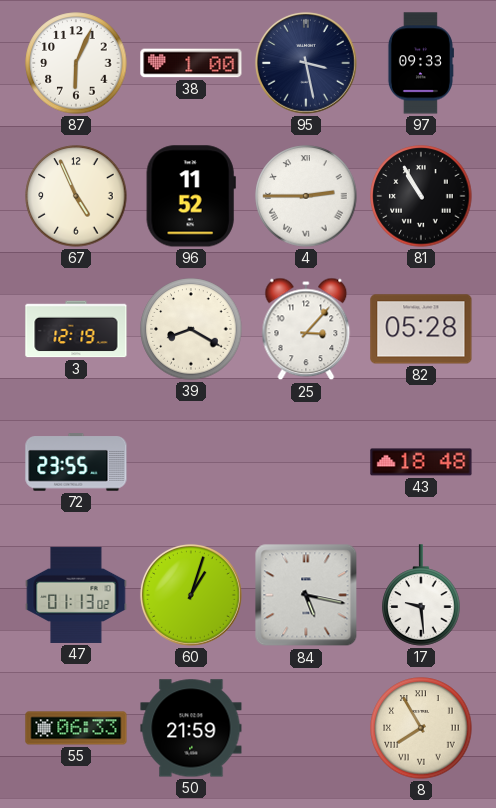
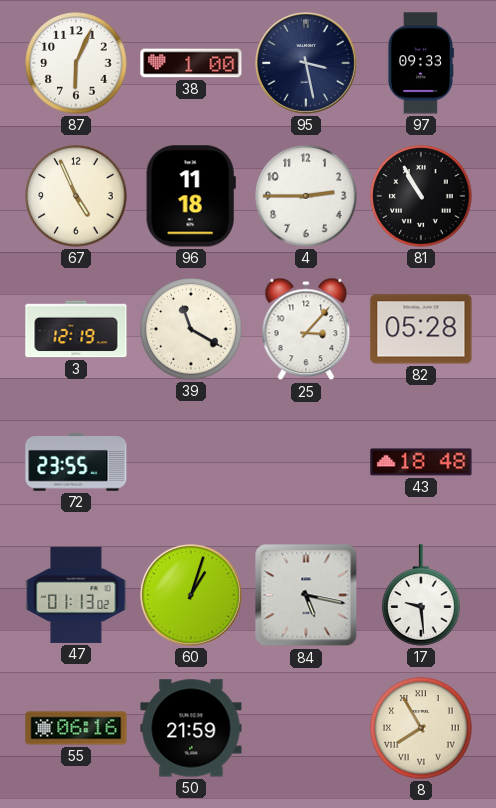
96: 11:52 -> 11:18
4 numerals: Roman -> Arabic
39: 8:20 -> 11:20
55: 06:33 -> 06:16
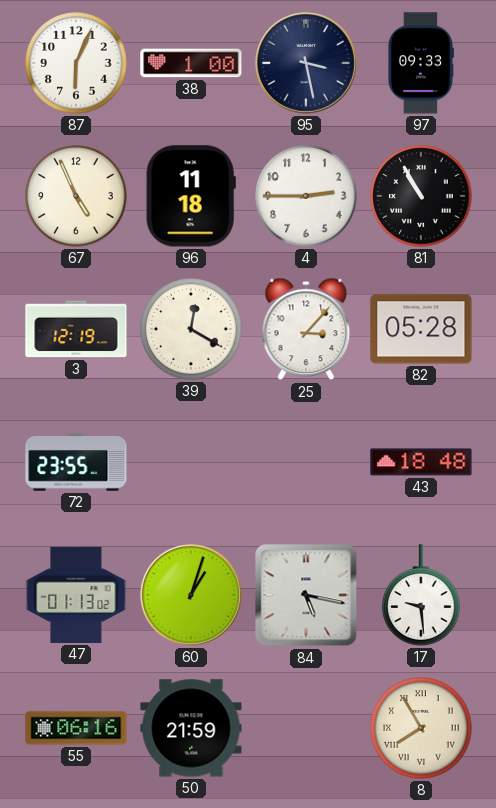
39: 11:20 -> 12:20
